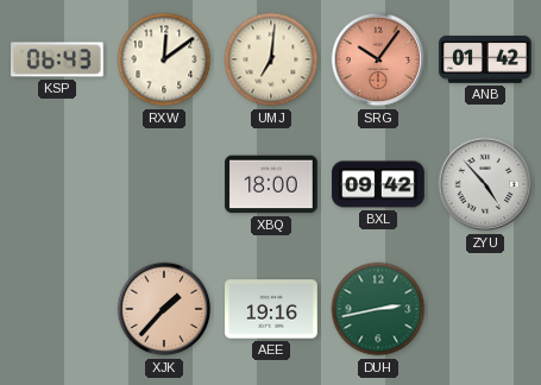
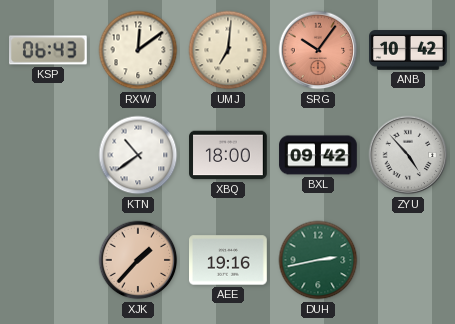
ANB: 01:42 -> 10:42
KTN: none -> 10:39
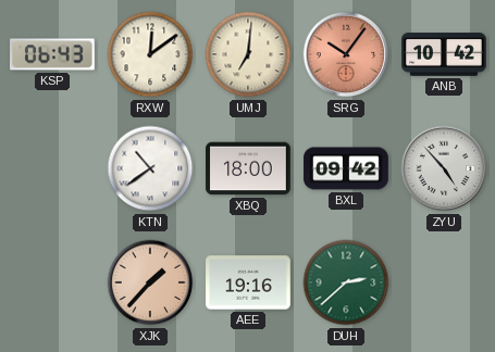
DUH: 2:43 -> 2:38
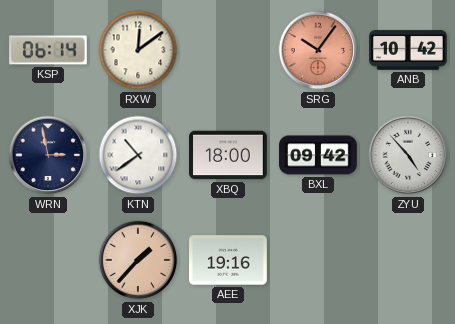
KSP: 06:43 -> 06:14
UMJ: 7:01 -> none
WRN: none -> 2:58
DUH: 2:38 -> none
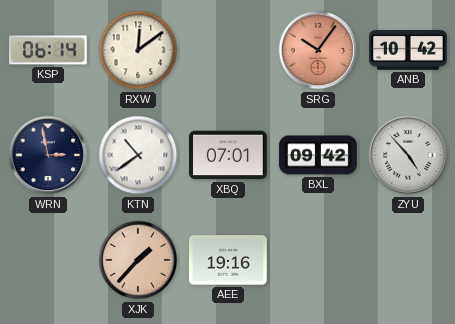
XBQ: 18:00 -> 07:01
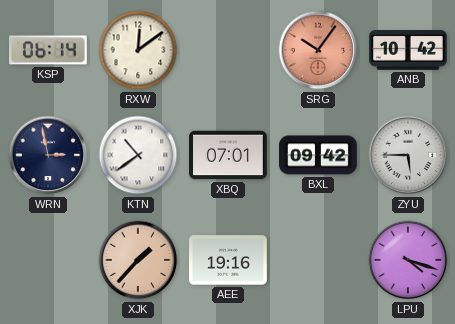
ZYU: 4:53 -> 5:45
LPU: none -> 4:18
